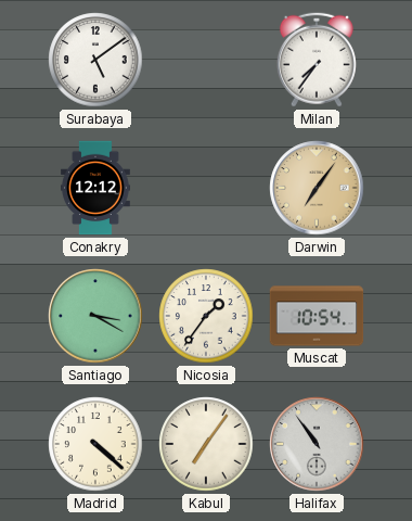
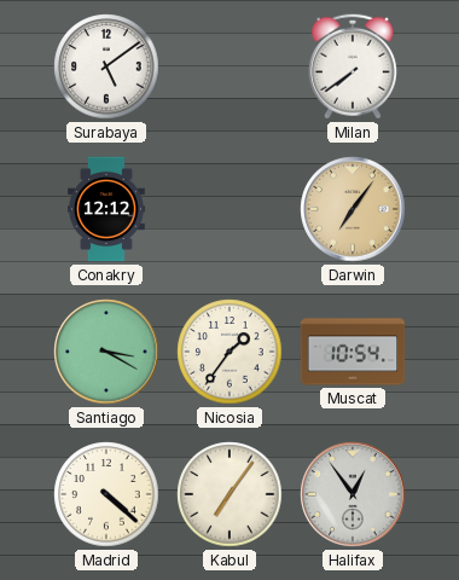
Milan: 7:36 -> 7:39
Halifax: 10:54 -> 12:54
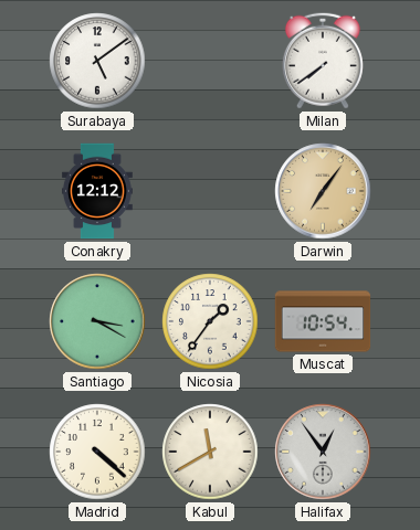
Kabul: 7:06 -> 11:40
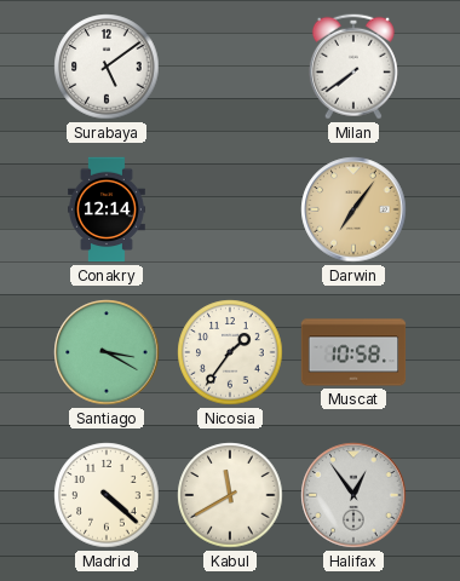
Conakry: 12:12 -> 12:14
Muscat: 10:54 -> 10:58
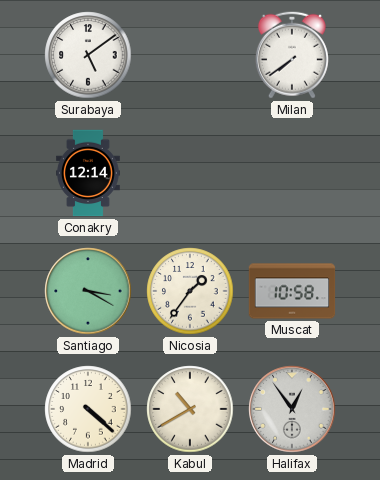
Darwin: 7:06 -> none
Kabul: 11:40 -> 10:40
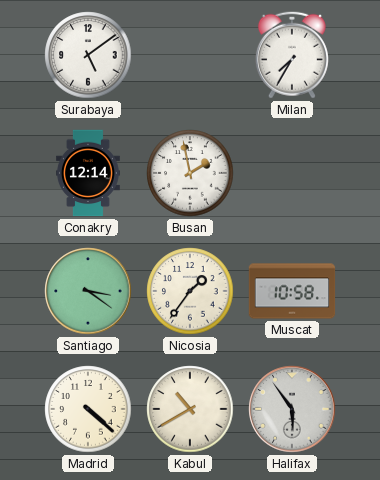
Milan: 7:39 -> 7:35
Busan: none -> 1:58
Santiago: 3:20 -> 3:21
Halifax: 12:54 -> 5:54
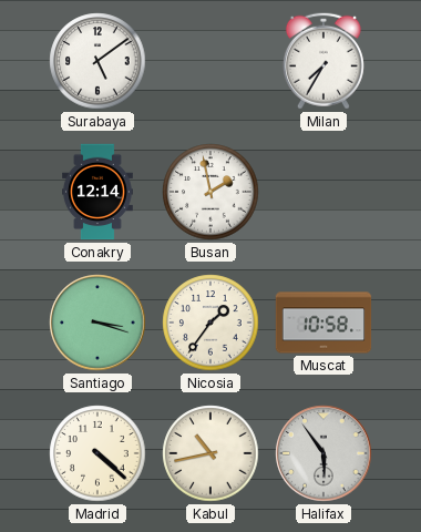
Santiago: 3:21 -> 3:18
Kabul: 10:40 -> 10:43
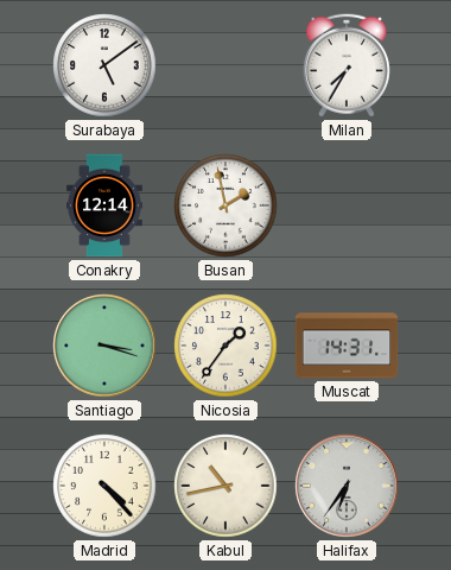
Muscat: 10:58 -> 14:31
Madrid: 4:22 -> 4:23
Halifax: 5:54 -> 6:36
